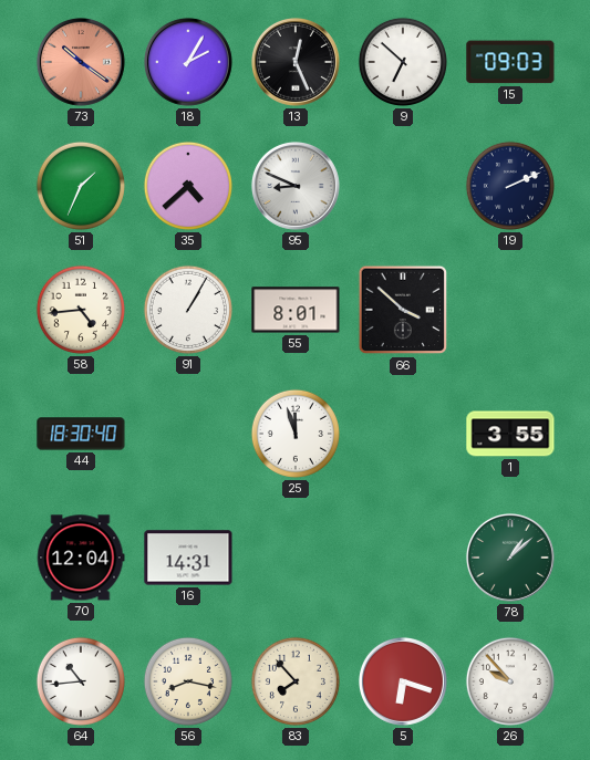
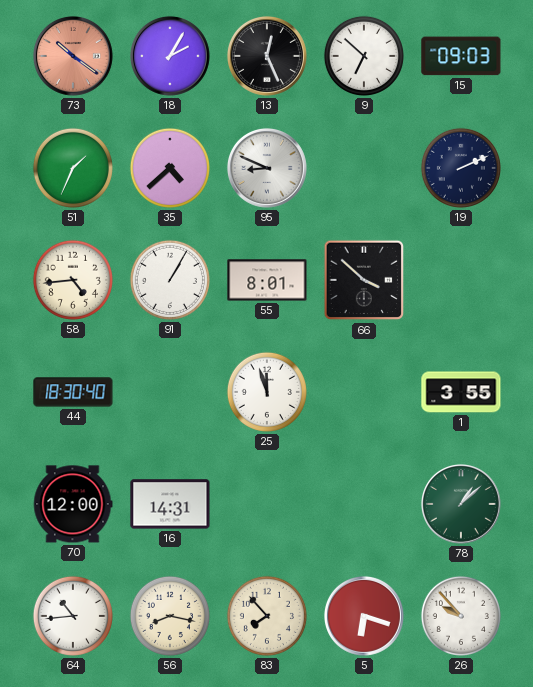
70: 12:04 -> 12:00
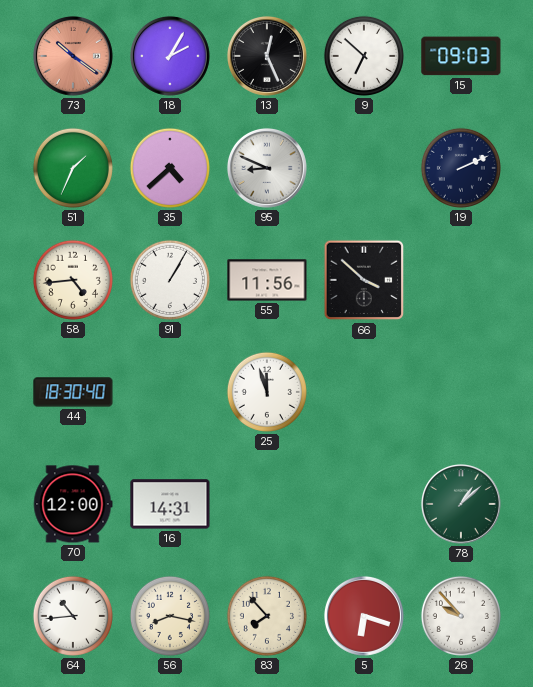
55: 8:01 -> 11:56
1: 3:55 -> none
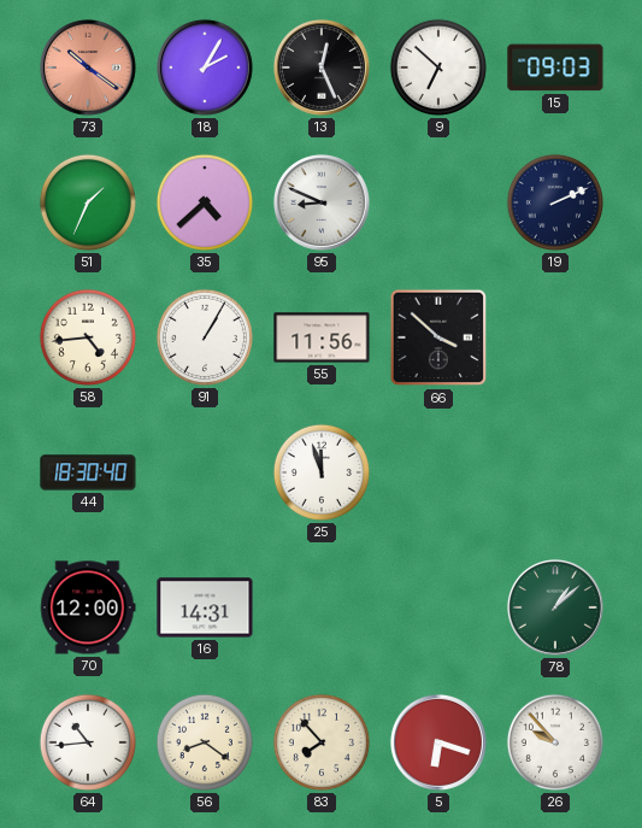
56: 8:17 -> 8:21
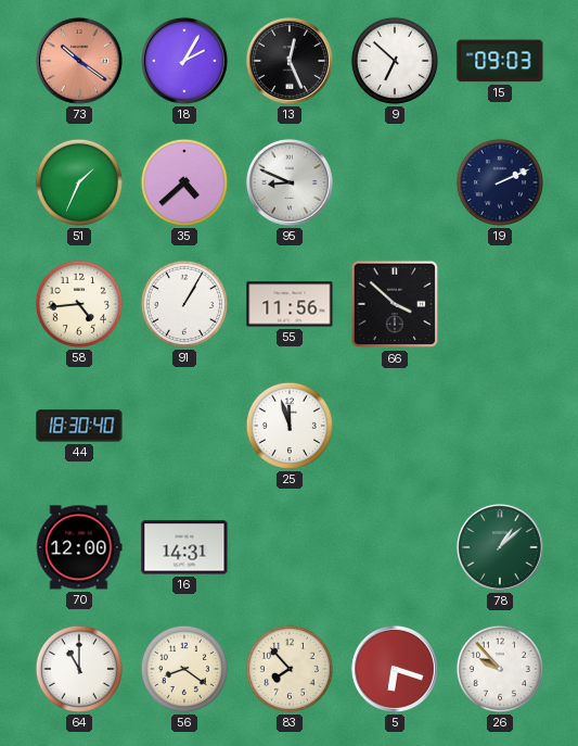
64: 10:44 -> 11:00
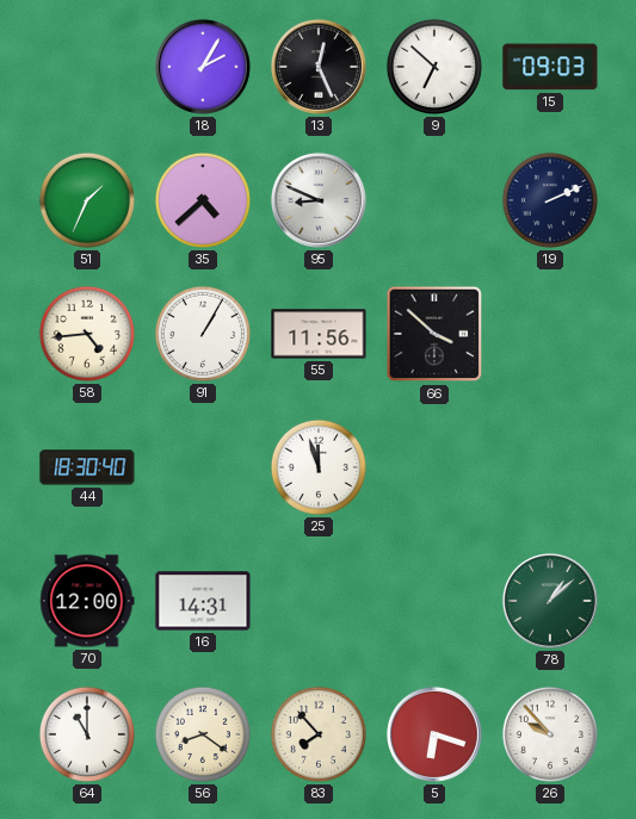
73: 10:21 -> none
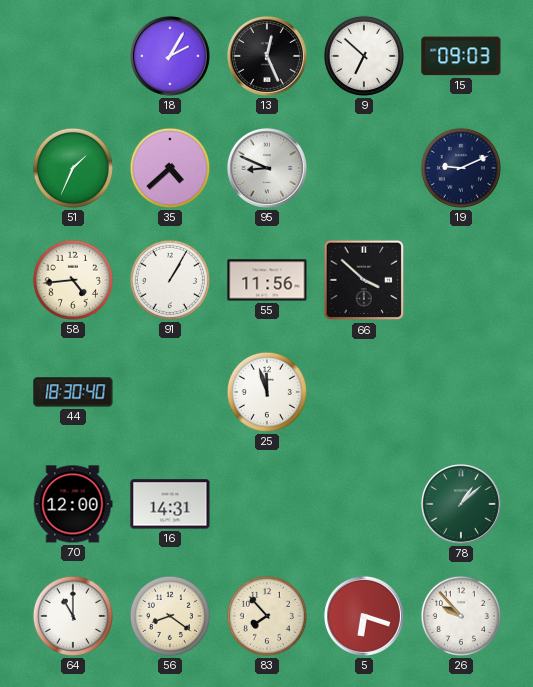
19: 2:11 -> 9:11
